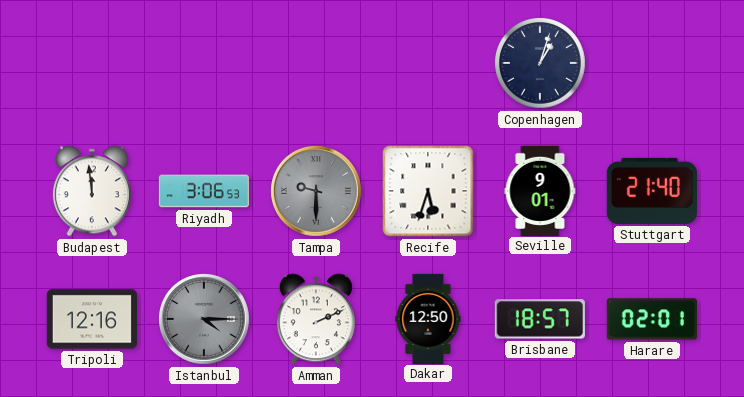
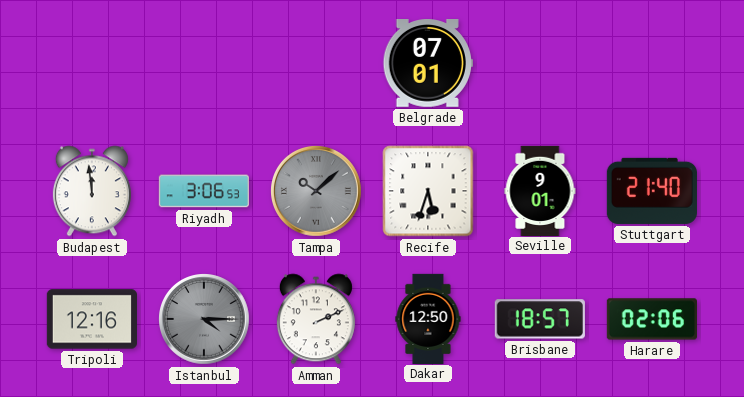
Belgrade: none -> 07:01
Copenhagen: 1:03 -> none
Tampa: 9:30 -> 10:08
Harare: 02:01 -> 02:06
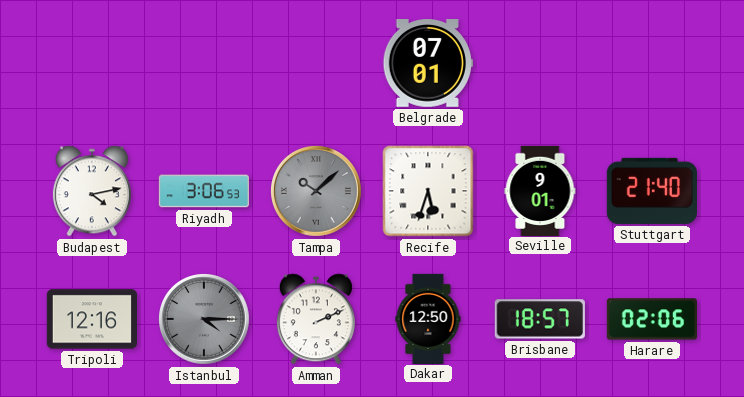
Budapest: 11:59 -> 4:13
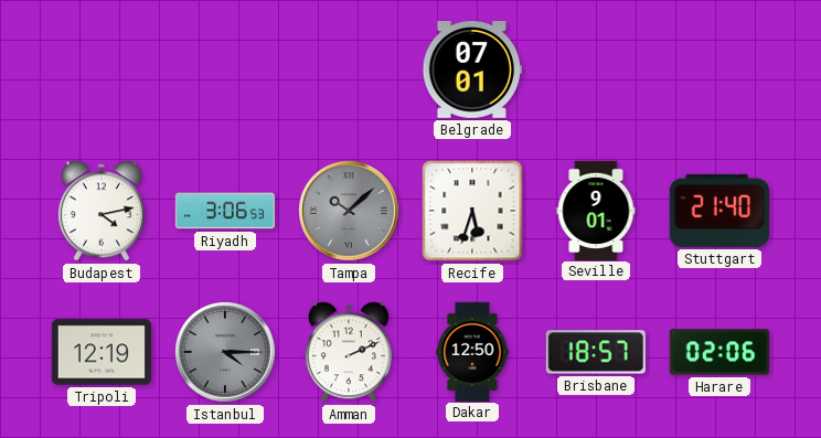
Tripoli: 12:16 -> 12:19
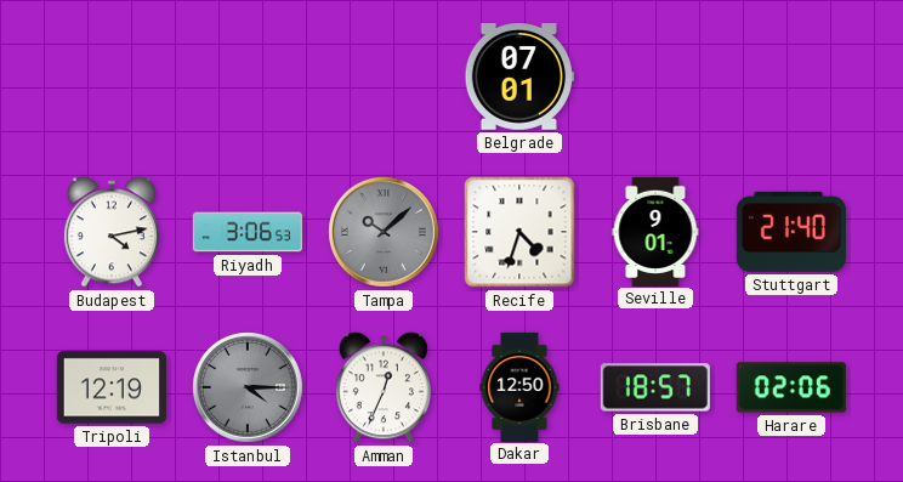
Recife: 5:33 -> 4:33
Amman: 2:11 -> 12:34
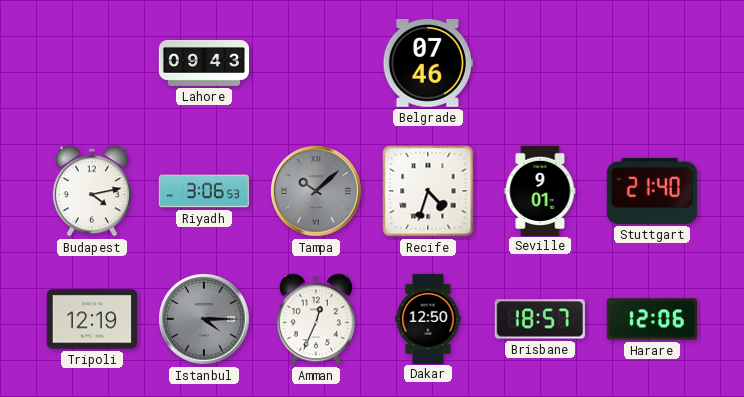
Lahore: none -> 09:43
Belgrade: 07:01 -> 07:46
Harare: 02:06 -> 12:06
